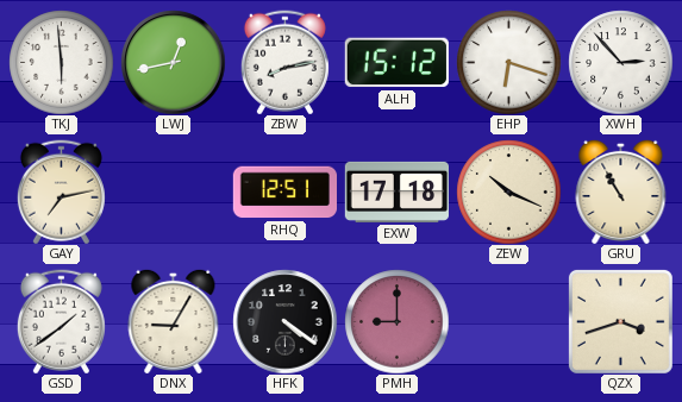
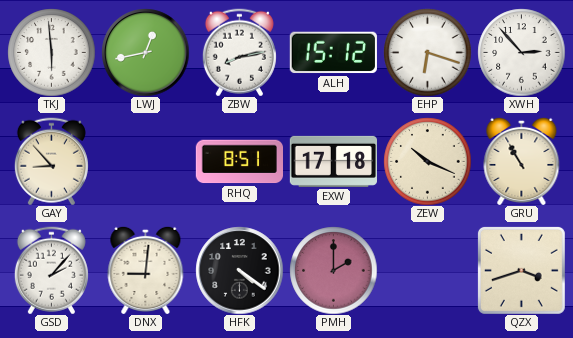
GAY: 7:13 -> 8:53
RHQ: 12:51 -> 8:51
GSD: 1:39 -> 2:07
DNX: 9:05 -> 9:01
PMH: 9:00 -> 2:00
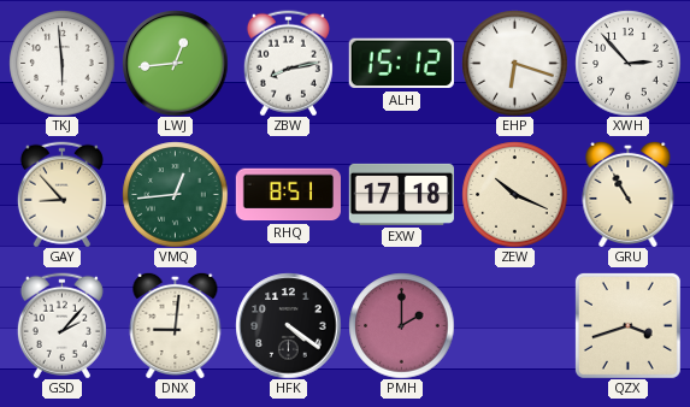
LWJ: 12:43 -> 12:44
VMQ: none -> 12:44
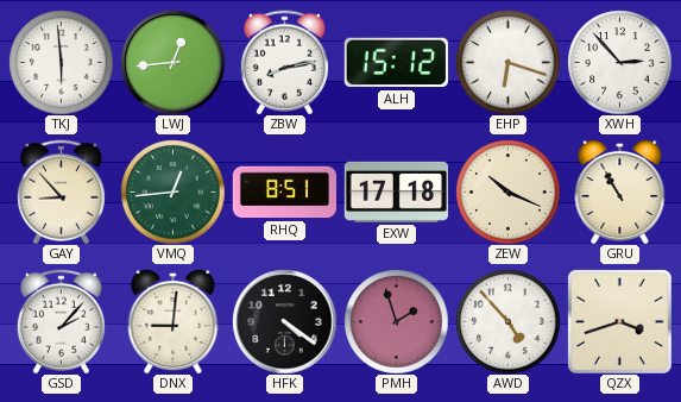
PMH: 2:00 -> 1:57
AWD: none -> 4:53
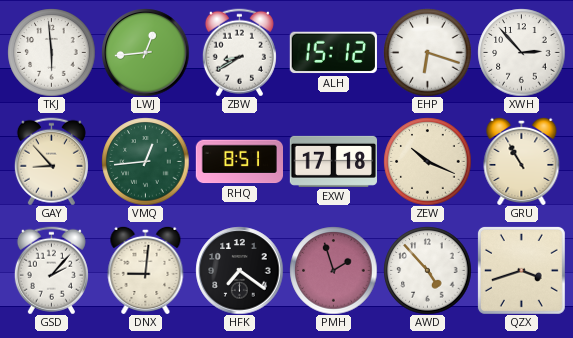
ZBW: 8:13 -> 8:40
HFK: 4:21 -> 7:21
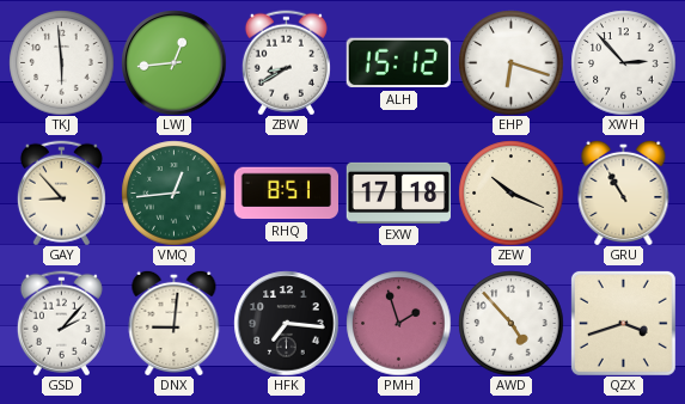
HFK: 7:21 -> 7:16
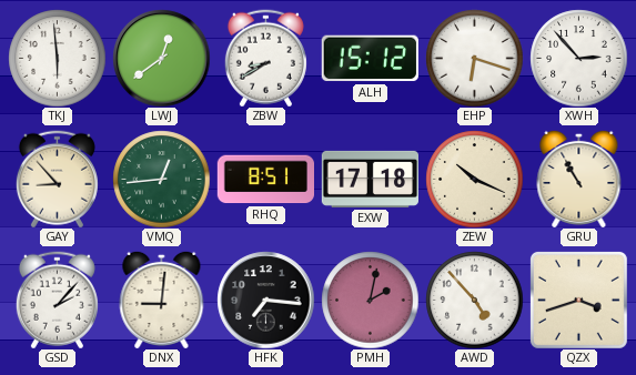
LWJ: 12:44 -> 12:39
PMH: 1:57 -> 2:02
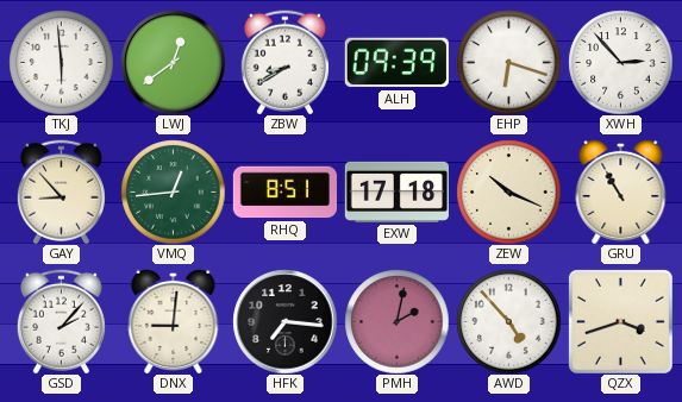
ALH: 15:12 -> 09:39
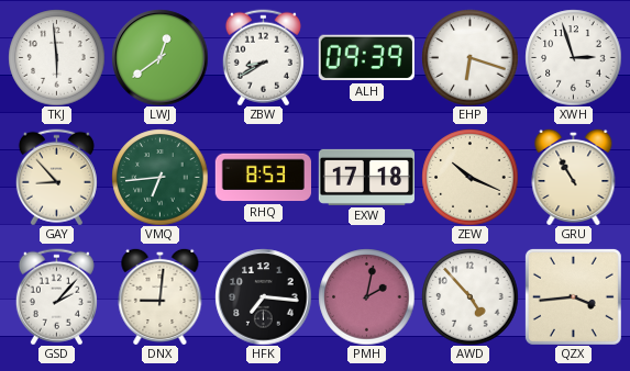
XWH: 2:53 -> 2:57
VMQ: 12:44 -> 6:44
RHQ: 8:51 -> 8:53
QZX: 3:42 -> 3:44
